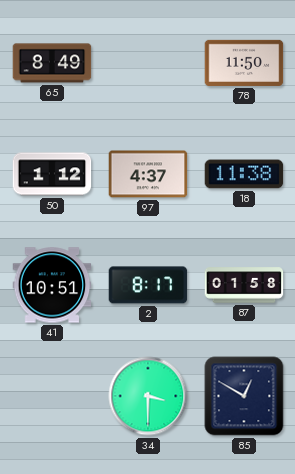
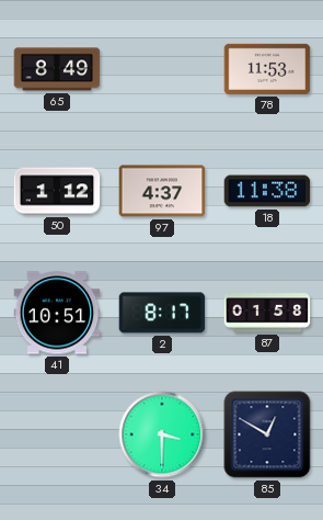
78: 11:50 -> 11:53
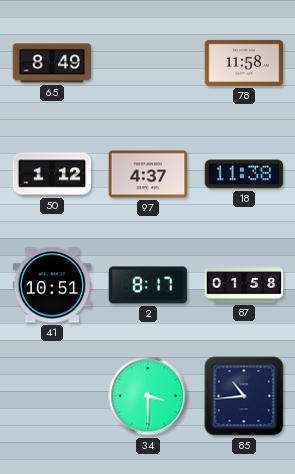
78: 11:53 -> 11:58
85: 12:50 -> 10:44
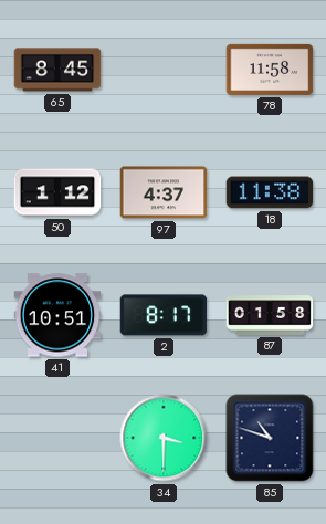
65: 8:49 -> 8:45
85: 10:44 -> 10:48
